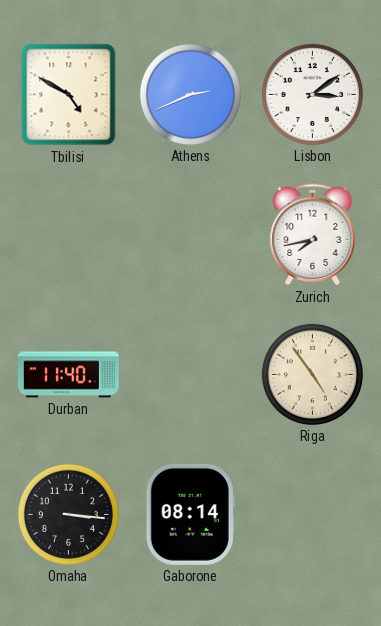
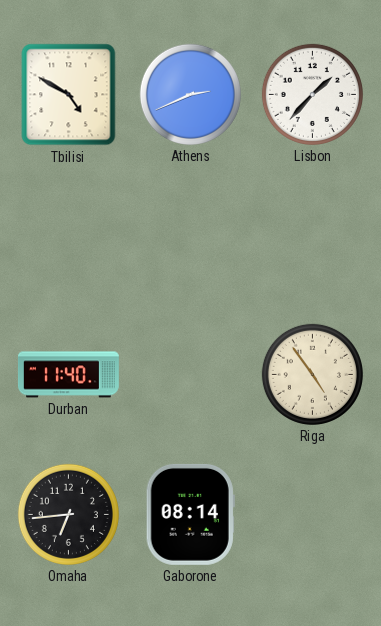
Lisbon: 3:09 -> 1:37
Zurich: 7:43 -> none
Omaha: 3:16 -> 6:44
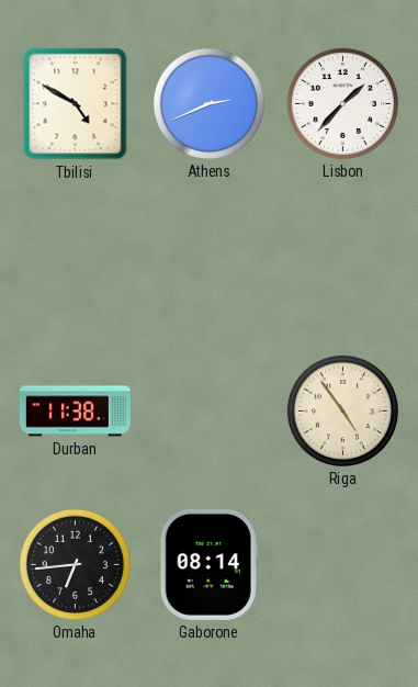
Durban: 11:40 -> 11:38
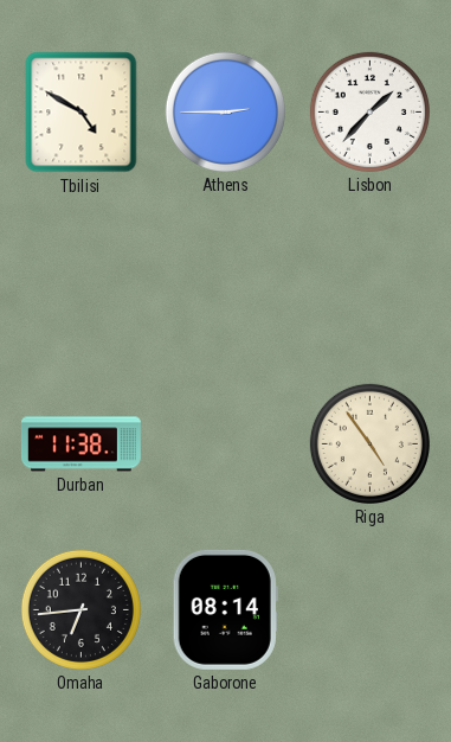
Athens: 2:41 -> 2:45
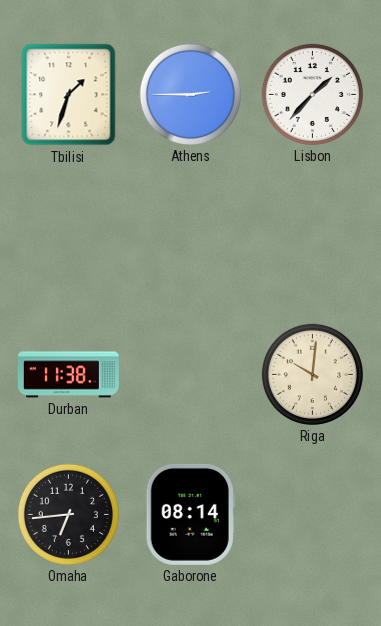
Tbilisi: 4:50 -> 1:33
Riga: 4:54 -> 10:01
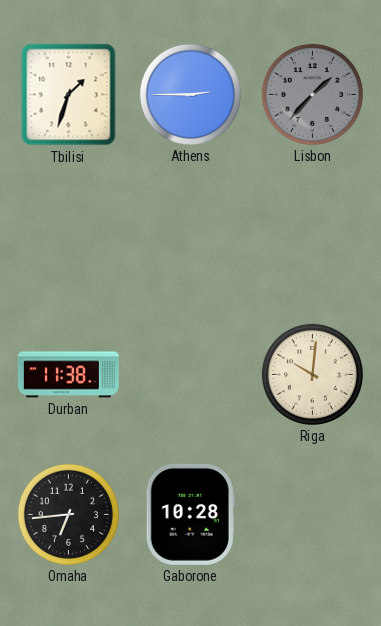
Lisbon dial: white -> grey
Gaborone: 08:14 -> 10:28
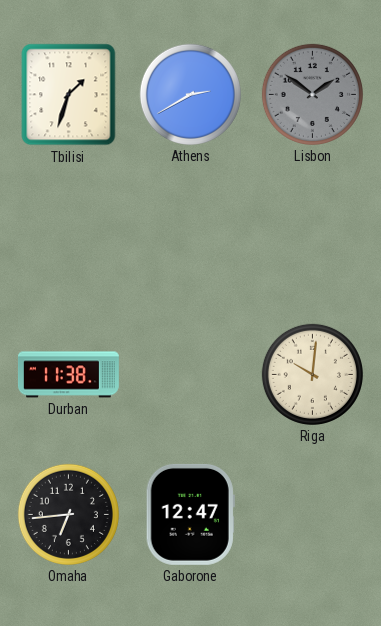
Athens: 2:45 -> 2:40
Lisbon: 1:37 -> 1:51
Gaborone: 10:28 -> 12:47
